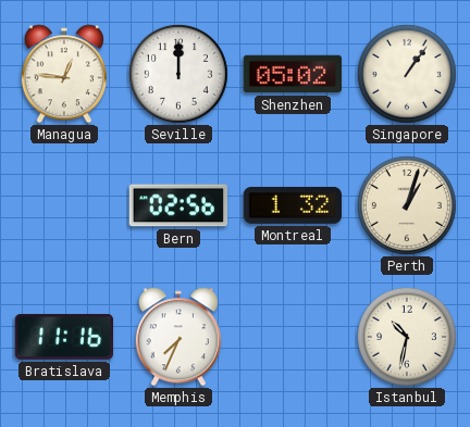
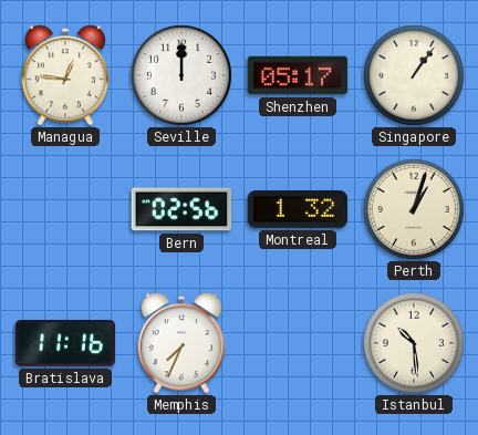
Shenzhen: 05:02 -> 05:17
Istanbul: 10:32 -> 10:29
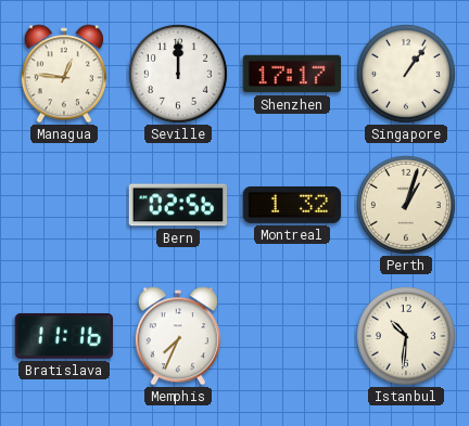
Shenzhen: 05:17 -> 17:17
Istanbul: 10:29 -> 10:31
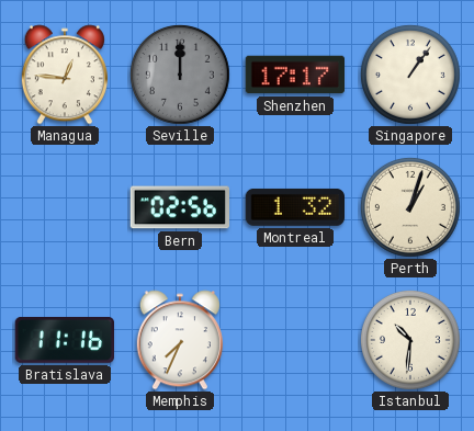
Seville dial: white -> grey
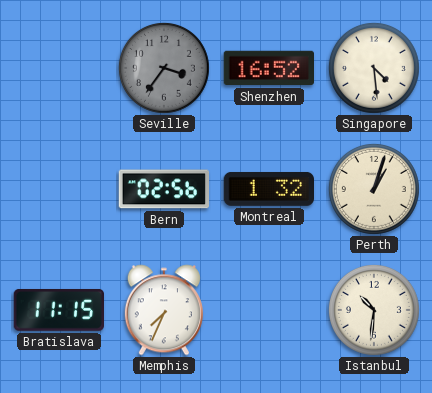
Managua: 12:46 -> none
Seville: 12:00 -> 3:36
Shenzhen: 17:17 -> 16:52
Singapore: 1:06 -> 4:29
Bratislava: 11:16 -> 11:15
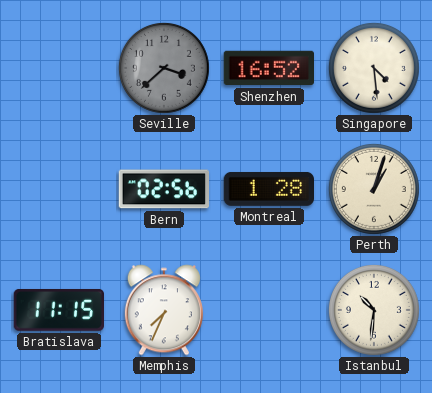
Seville: 3:36 -> 3:38
Montreal: 1:32 -> 1:28
